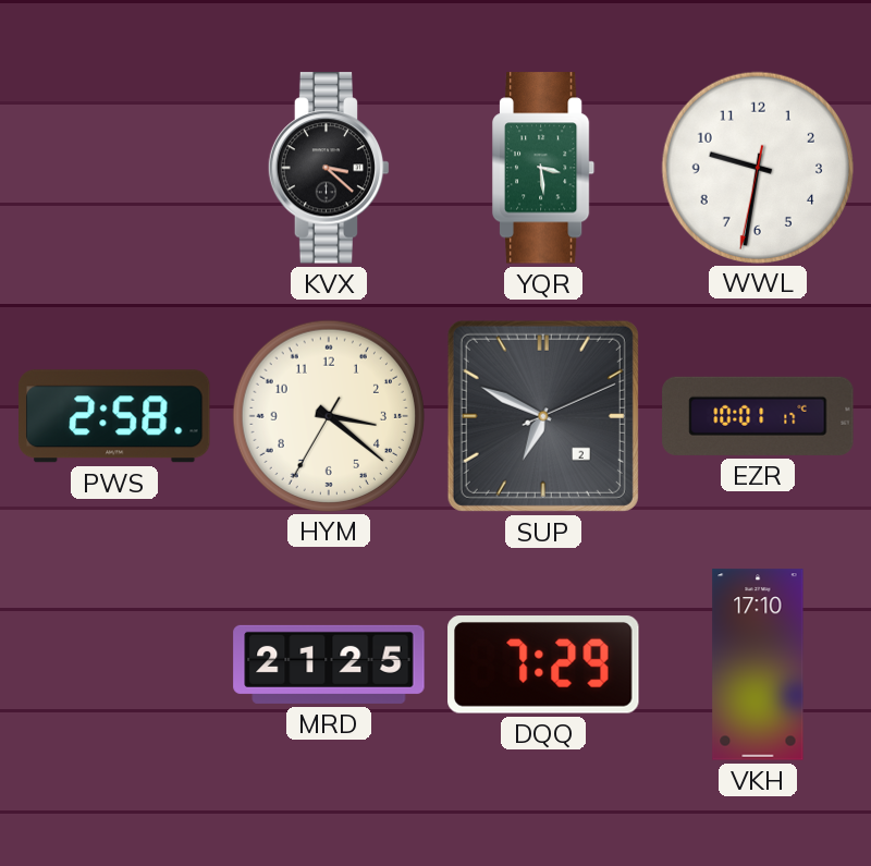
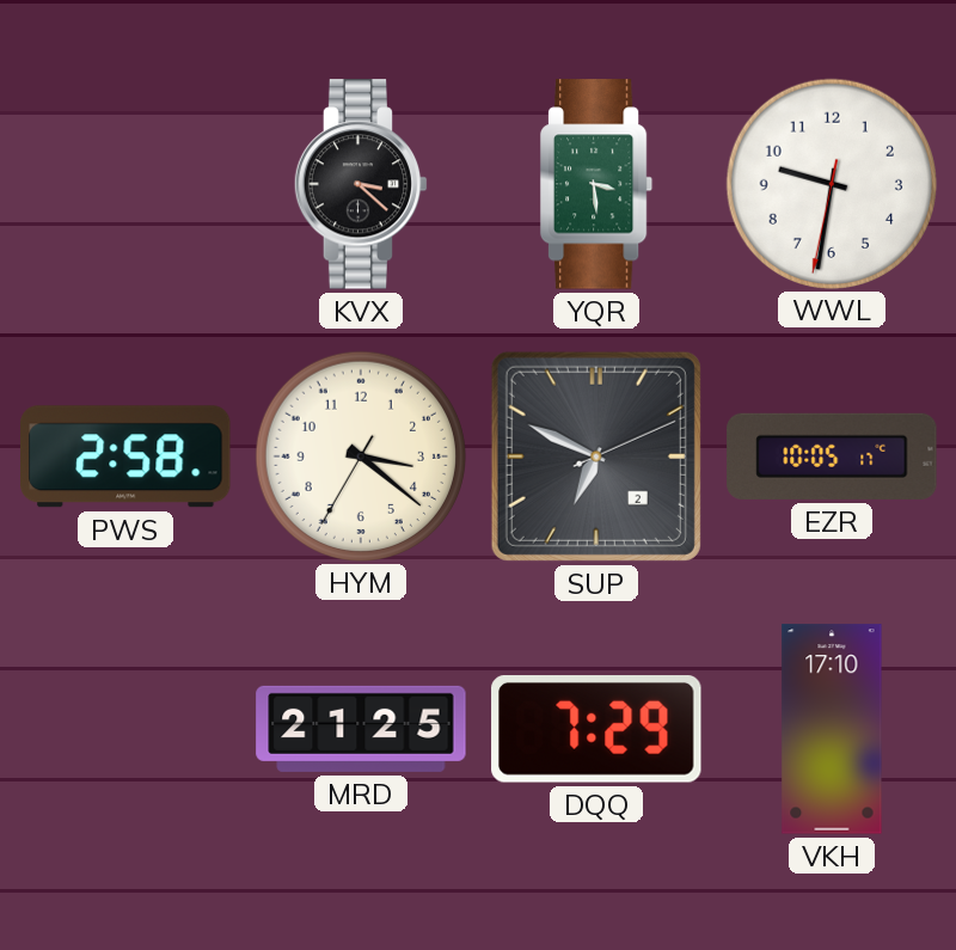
EZR: 10:01 -> 10:05
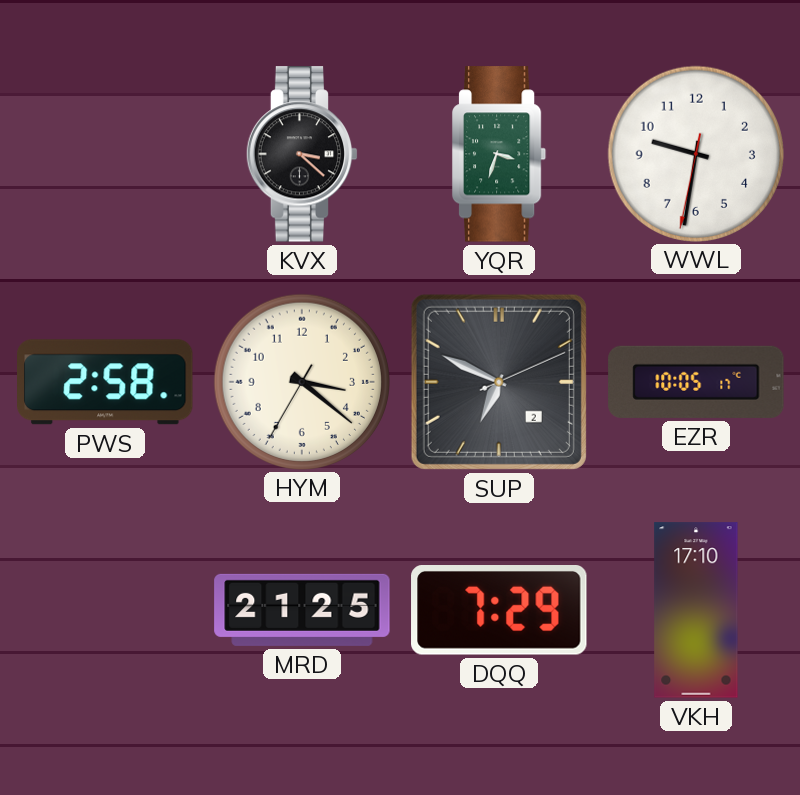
YQR: 3:29 -> 3:33
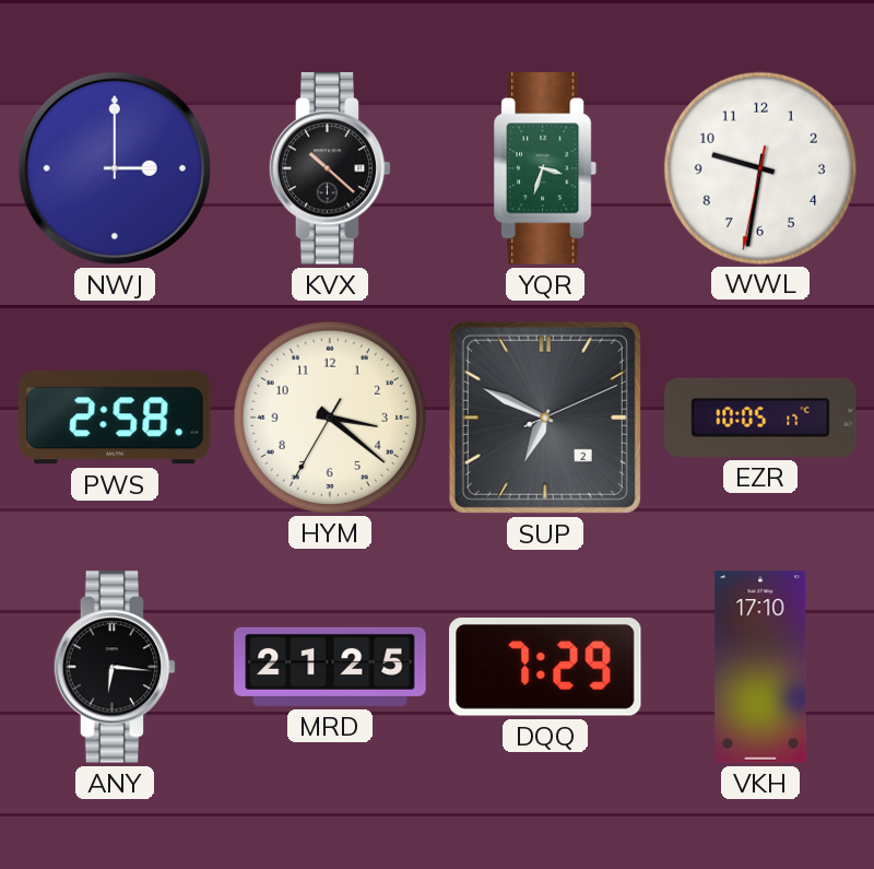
NWJ: none -> 3:00
KVX: 3:22 -> 10:22
ANY: none -> 6:16
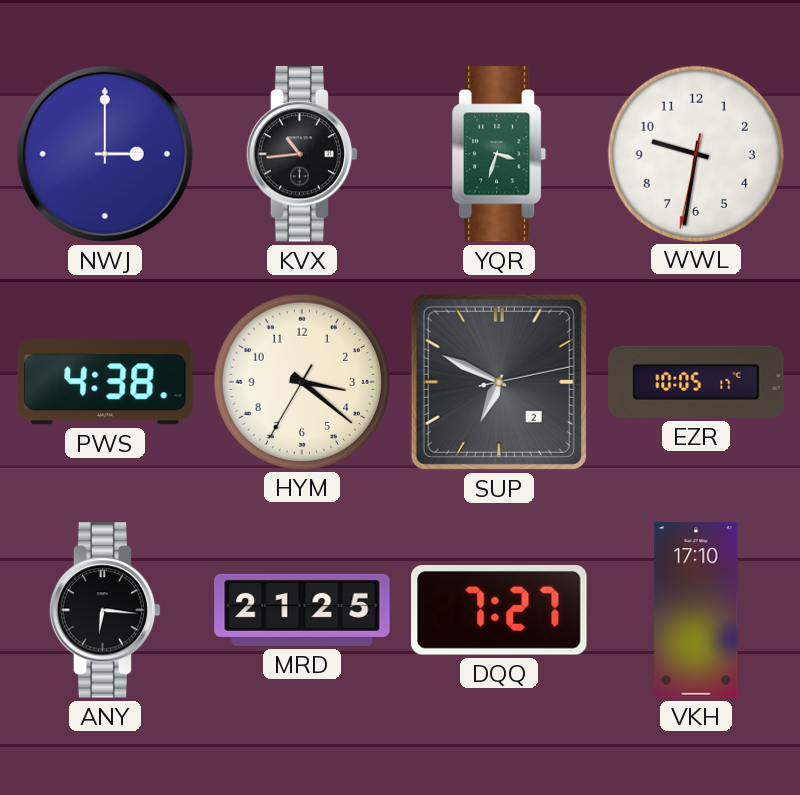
KVX: 10:22 -> 10:44
PWS: 2:58 -> 4:38
SUP: 6:49:11 -> 6:49:13
DQQ: 7:29 -> 7:27
